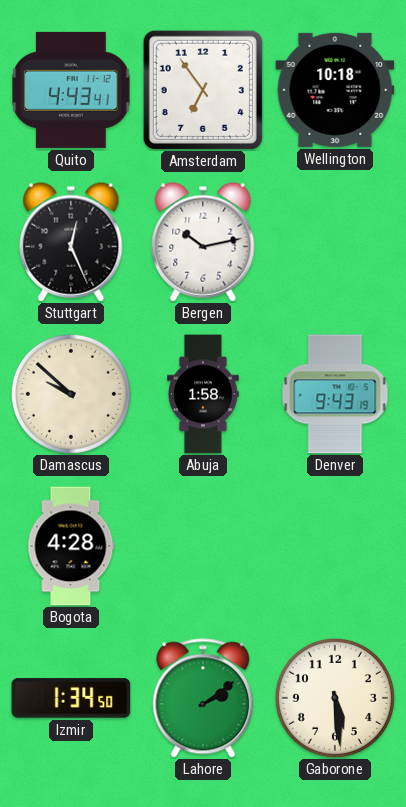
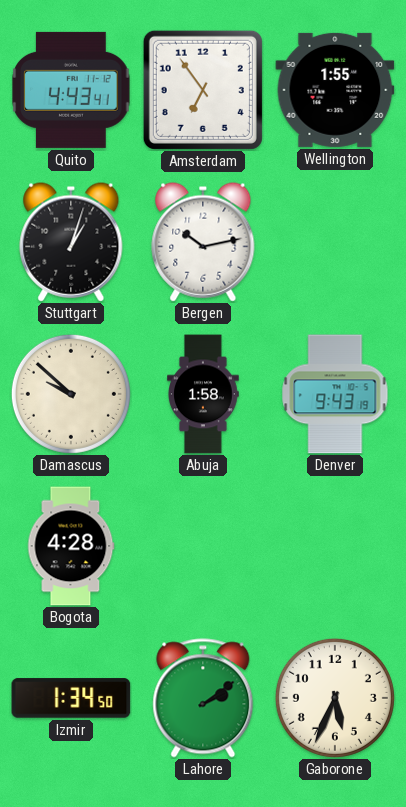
Wellington: 10:18 -> 1:55
Stuttgart: 12:26 -> 1:03
Gaborone: 5:29 -> 5:34
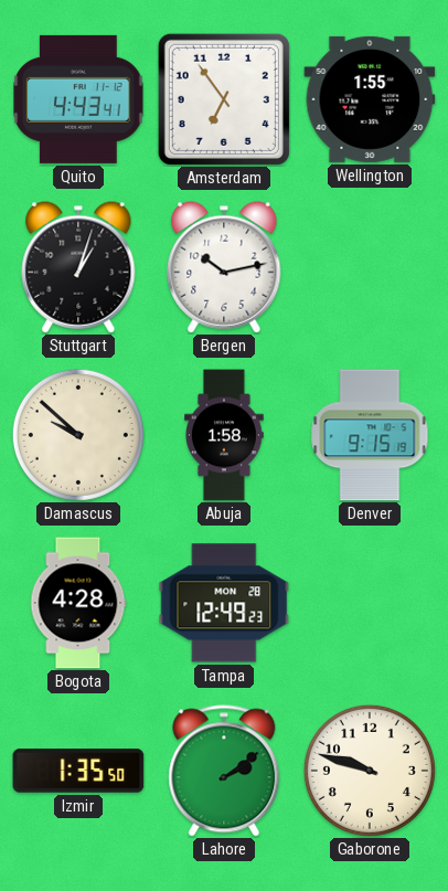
Denver: 9:43 -> 9:15
Tampa: none -> 12:49
Izmir: 1:34 -> 1:35
Gaborone: 5:34 -> 9:48
